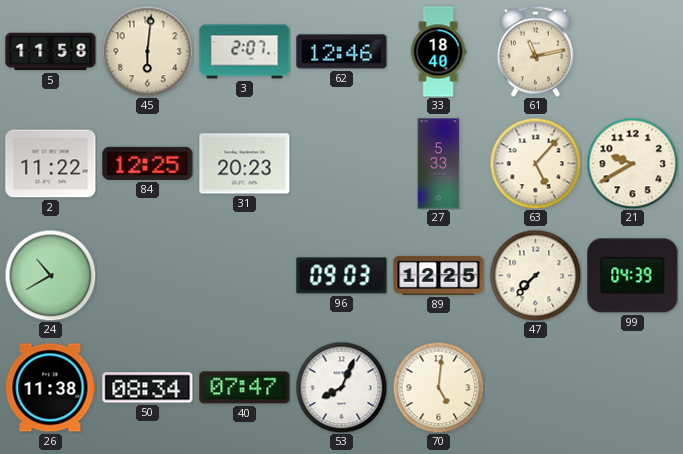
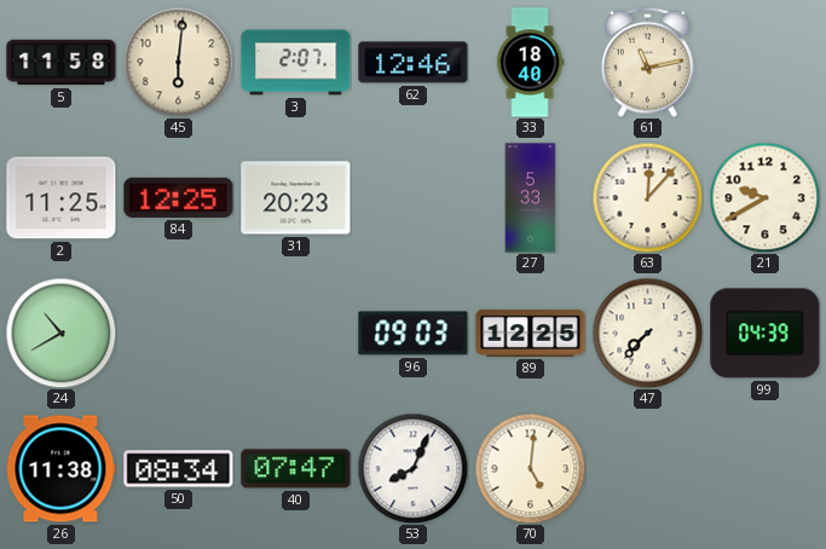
2: 11:22 -> 11:25
63: 5:07 -> 12:07
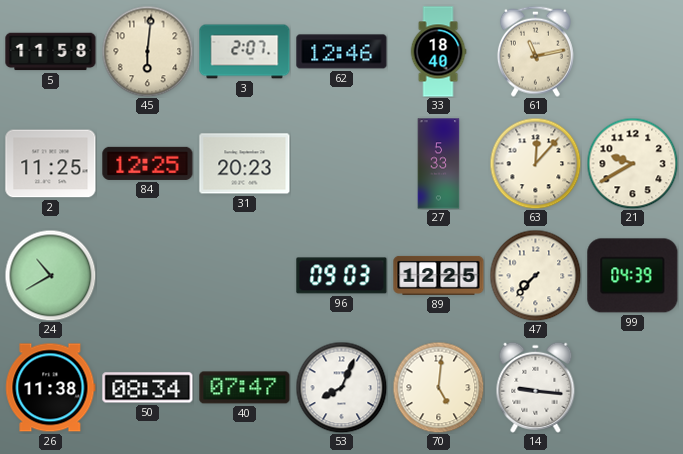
14: none -> 9:16
